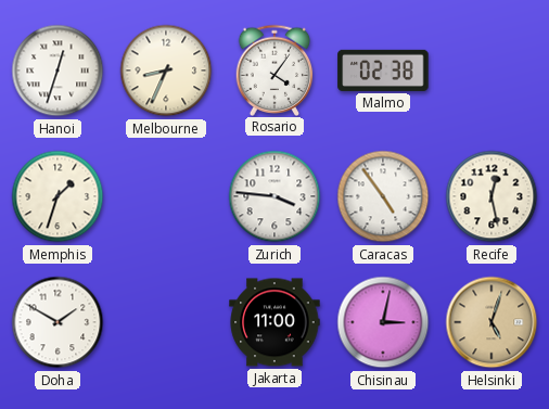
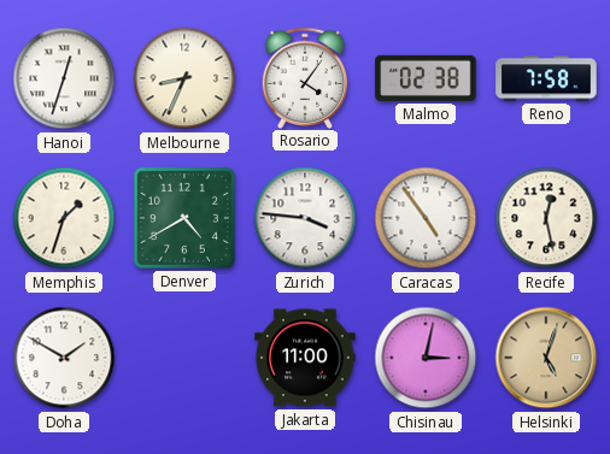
Reno: none -> 7:58
Denver: none -> 4:40
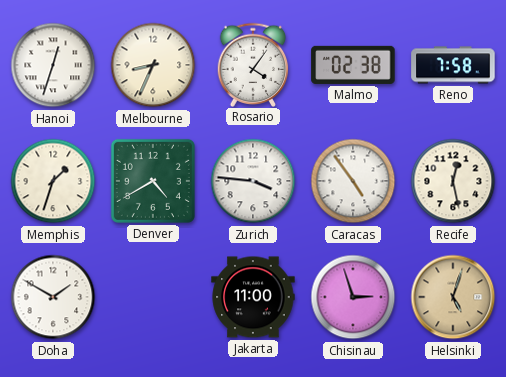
Chisinau: 3:02 -> 2:57
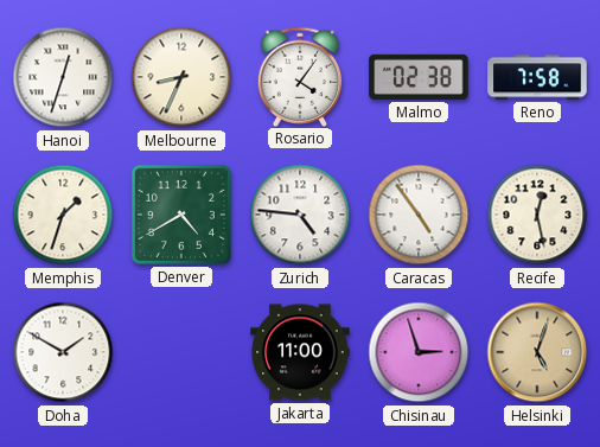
Zurich: 3:46 -> 4:46
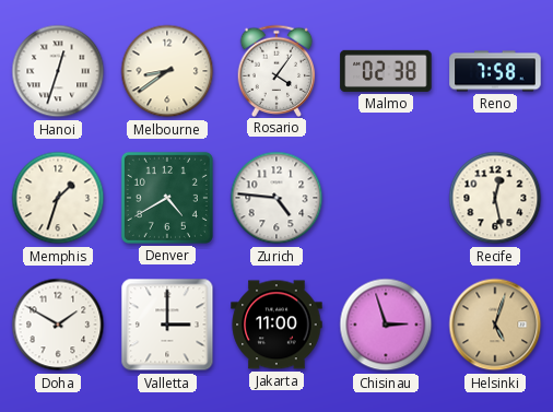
Melbourne: 8:34 -> 8:39
Caracas: 4:54 -> none
Valletta: none -> 3:00
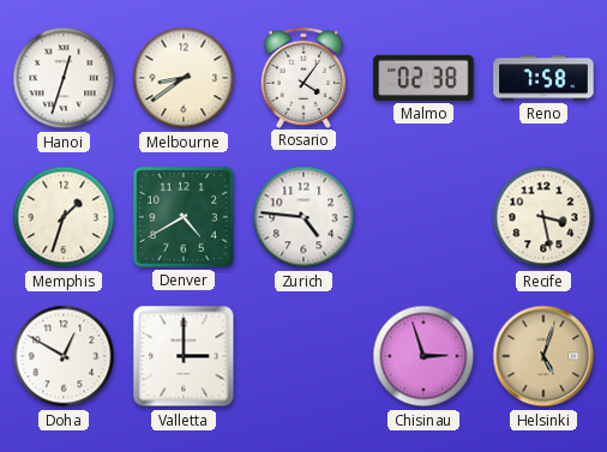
Recife: 12:28 -> 3:28
Doha: 1:50 -> 12:50
Jakarta: 11:00 -> none
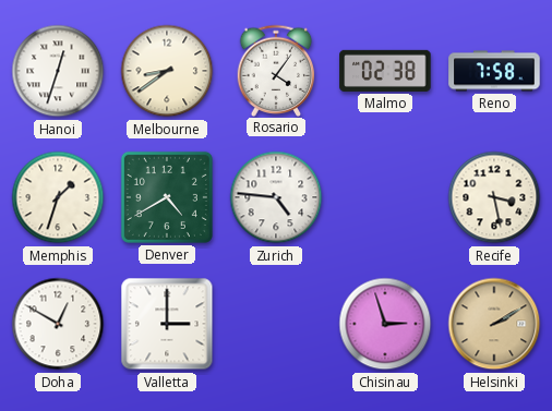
Helsinki: 5:03 -> 2:10
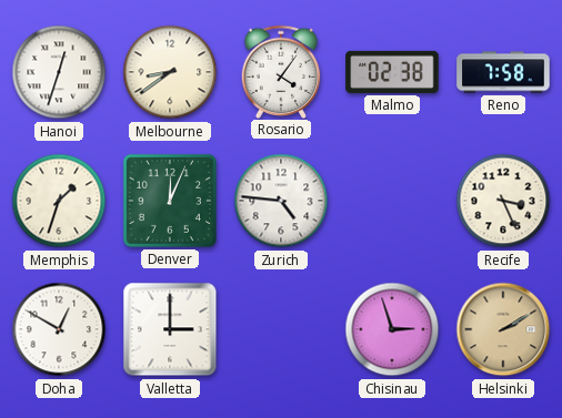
Denver: 4:40 -> 12:04
Recife: 3:28 -> 3:26
